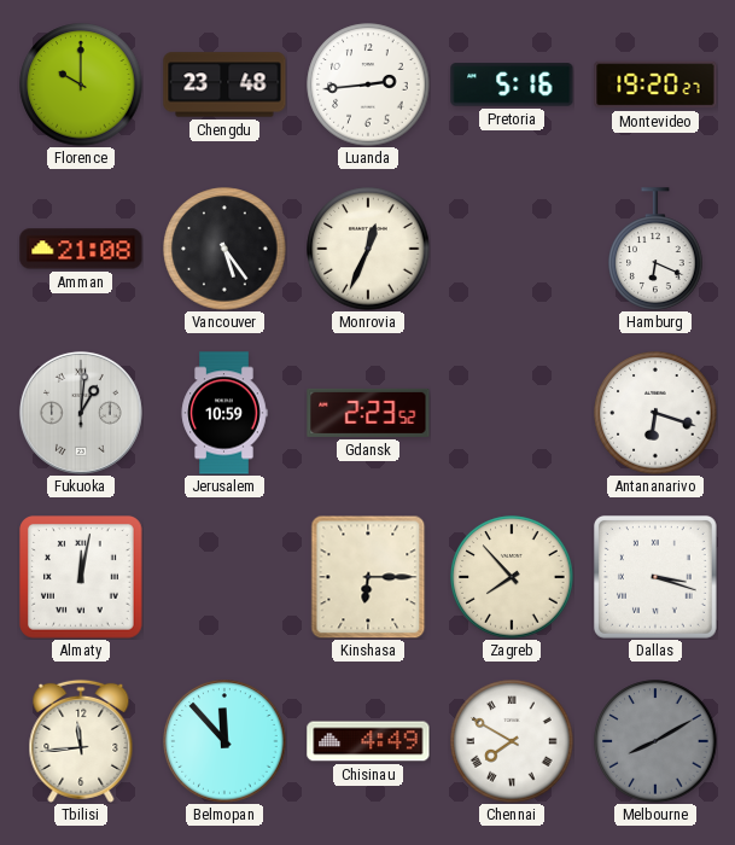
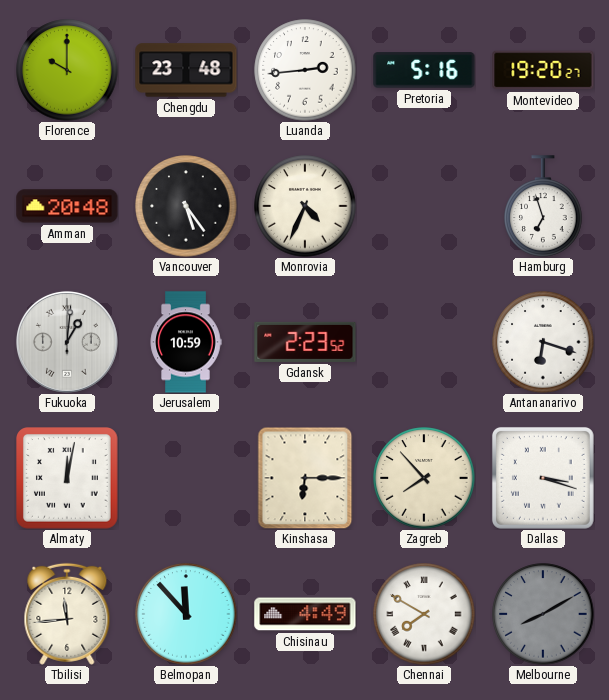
Amman: 21:08 -> 20:48
Monrovia: 12:34 -> 4:34
Hamburg: 6:19 -> 6:57
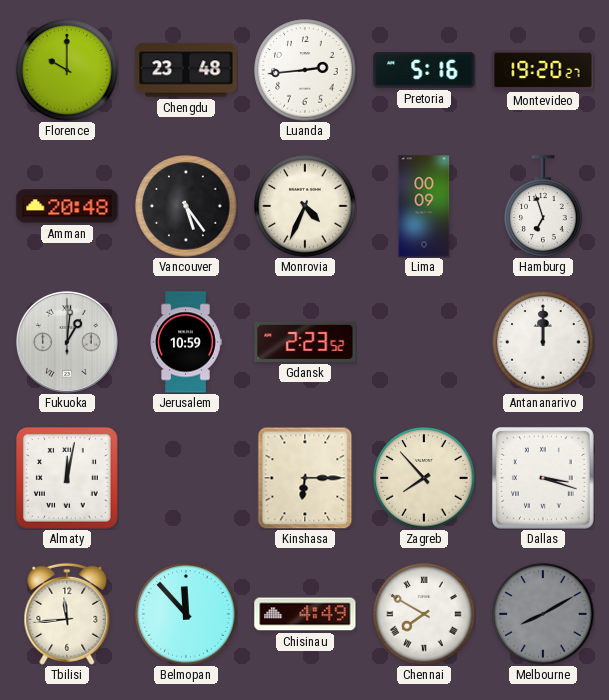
Lima: none -> 00:09
Antananarivo: 6:18 -> 12:00
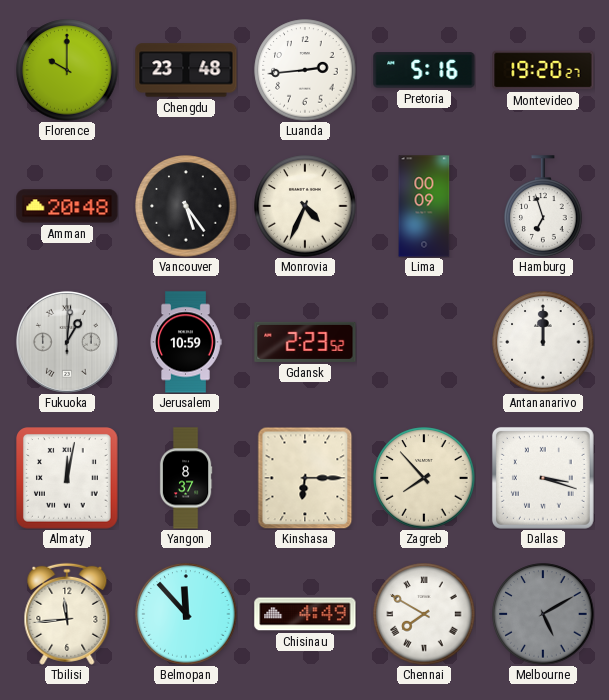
Yangon: none -> 8:37
Melbourne: 8:10 -> 5:10
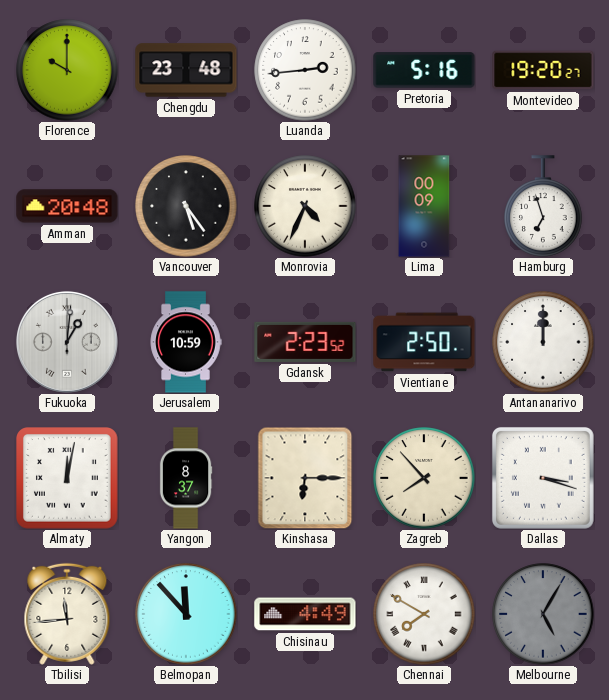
Vientiane: none -> 2:50
Melbourne: 5:10 -> 5:05
